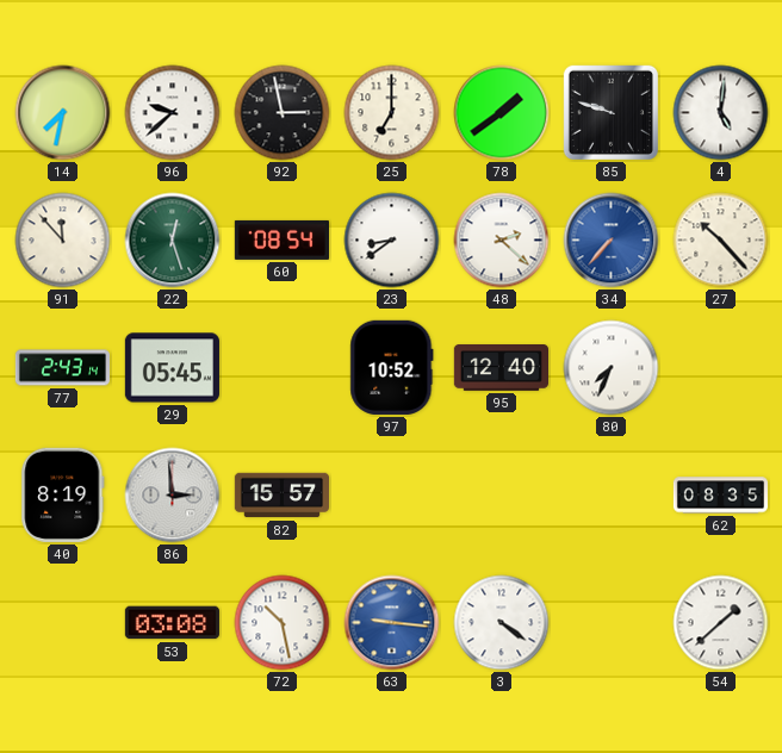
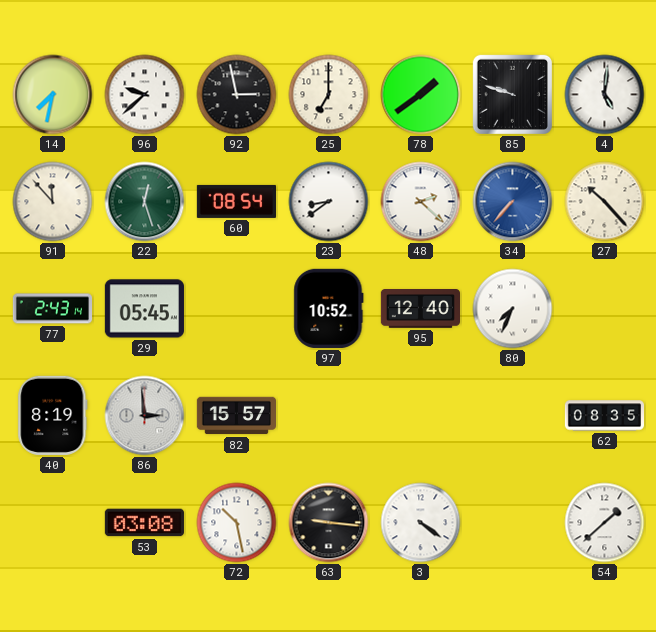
63 dial: blue -> black
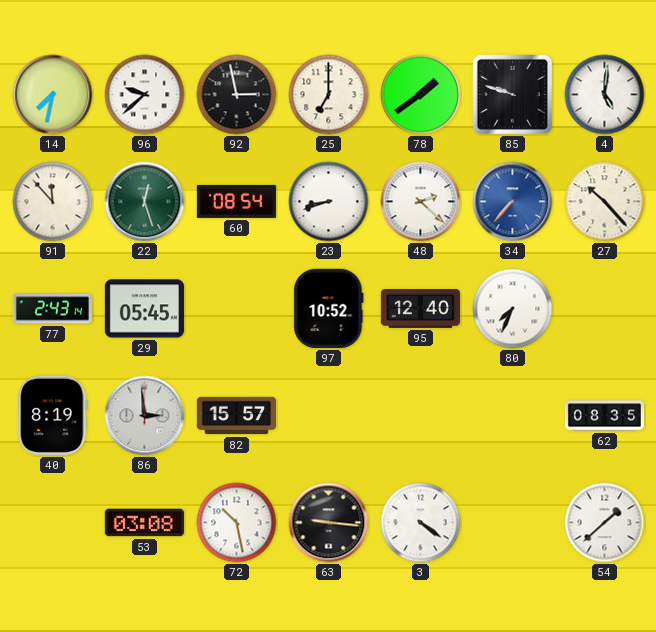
23: 8:39 -> 8:42
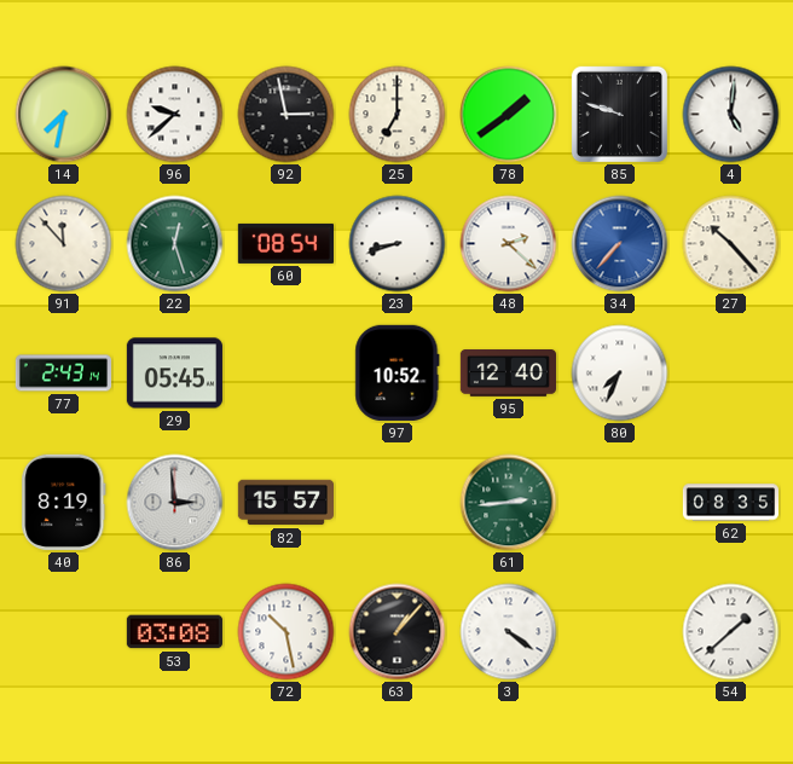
61: none -> 2:44
63: 9:16 -> 1:07
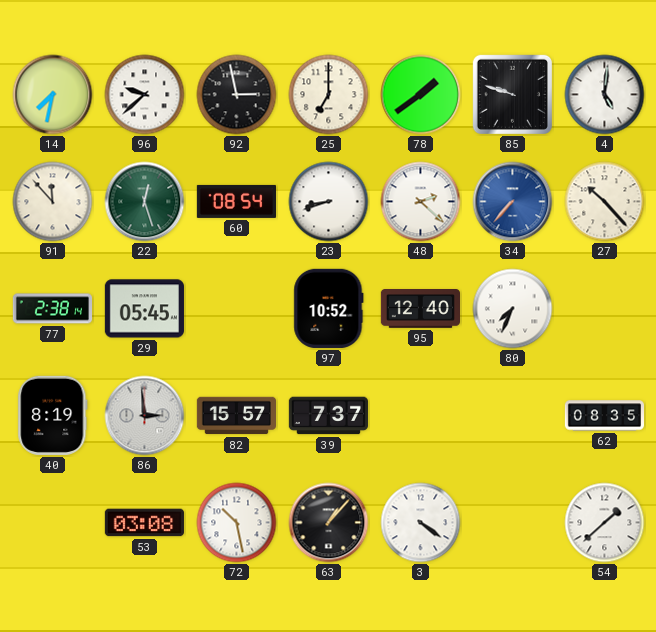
77: 2:43 -> 2:38
39: none -> 7:37
61: 2:44 -> none
